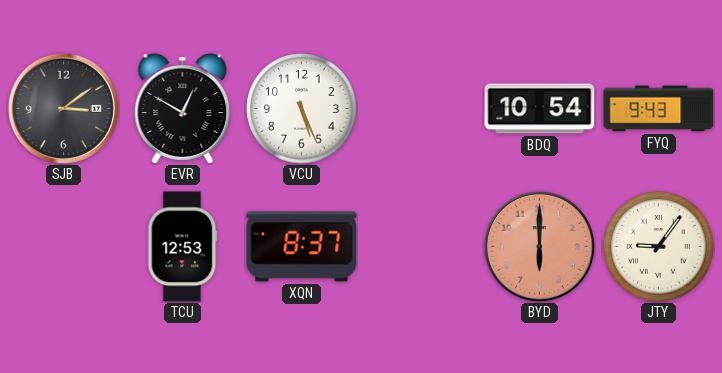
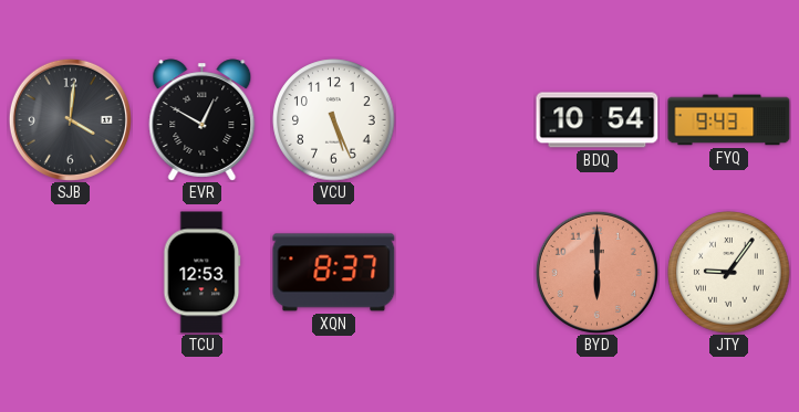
SJB: 3:09 -> 4:01
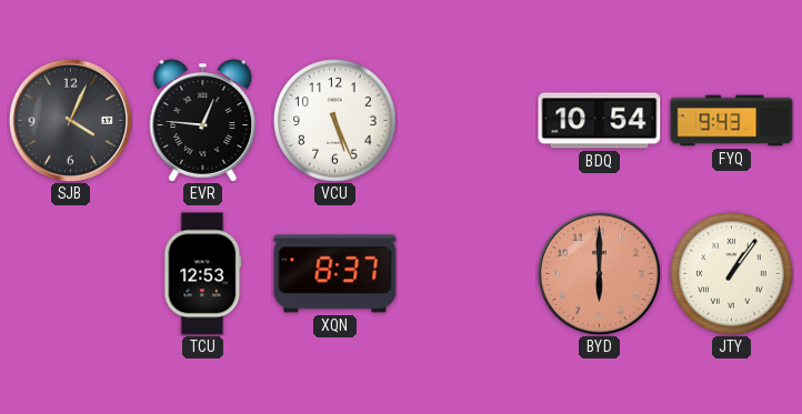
SJB: 4:01 -> 4:04
EVR: 12:50 -> 12:46
JTY: 9:06 -> 1:06
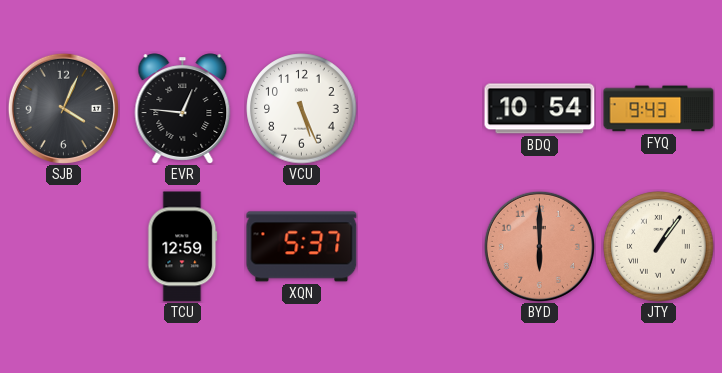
TCU: 12:53 -> 12:59
XQN: 8:37 -> 5:37
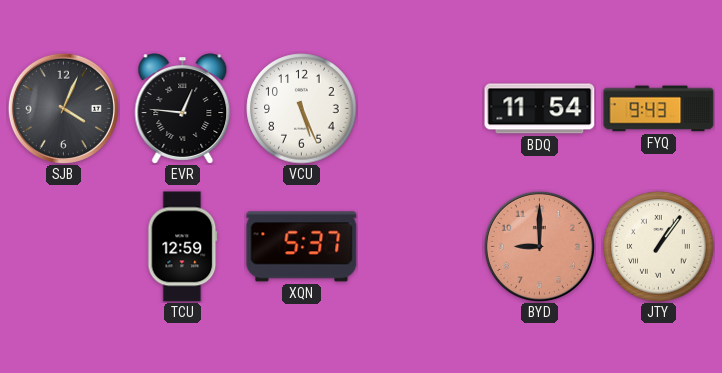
BDQ: 10:54 -> 11:54
BYD: 6:00 -> 9:00
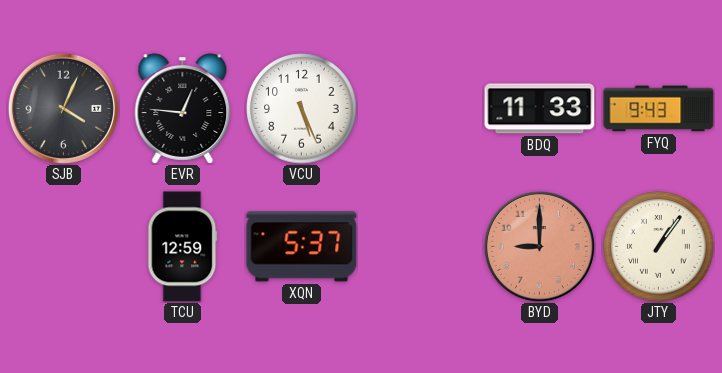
BDQ: 11:54 -> 11:33
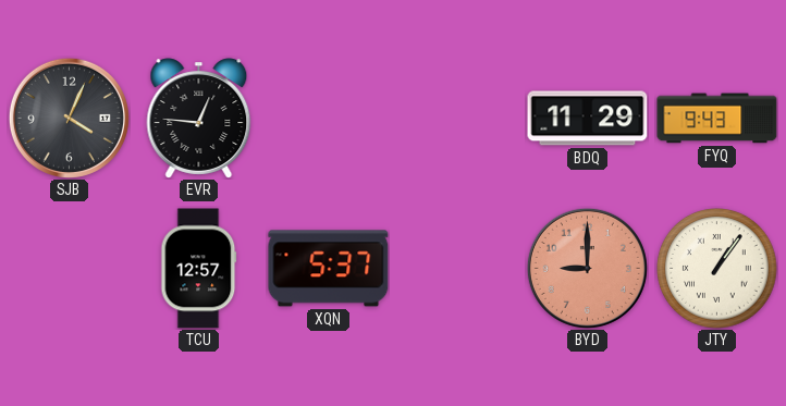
VCU: 5:26 -> none
BDQ: 11:33 -> 11:29
TCU: 12:59 -> 12:57
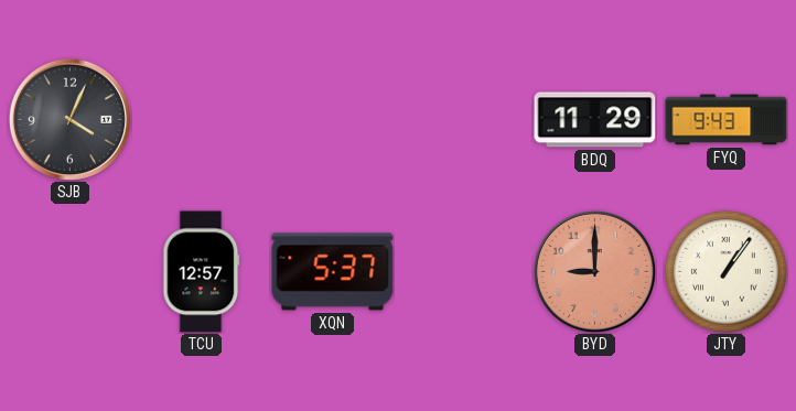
EVR: 12:46 -> none
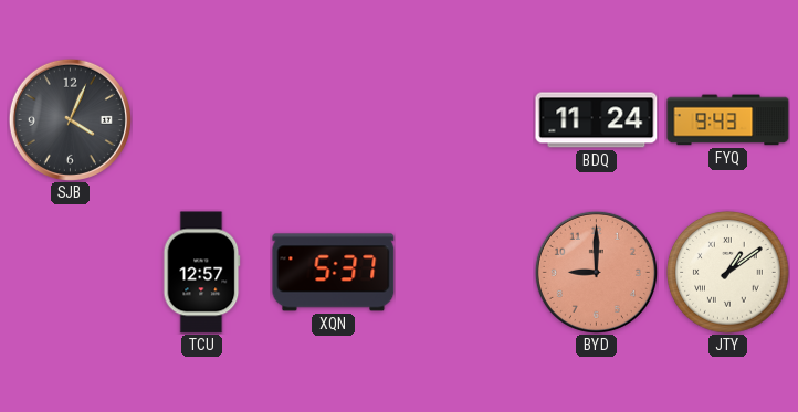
BDQ: 11:29 -> 11:24
JTY: 1:06 -> 1:09
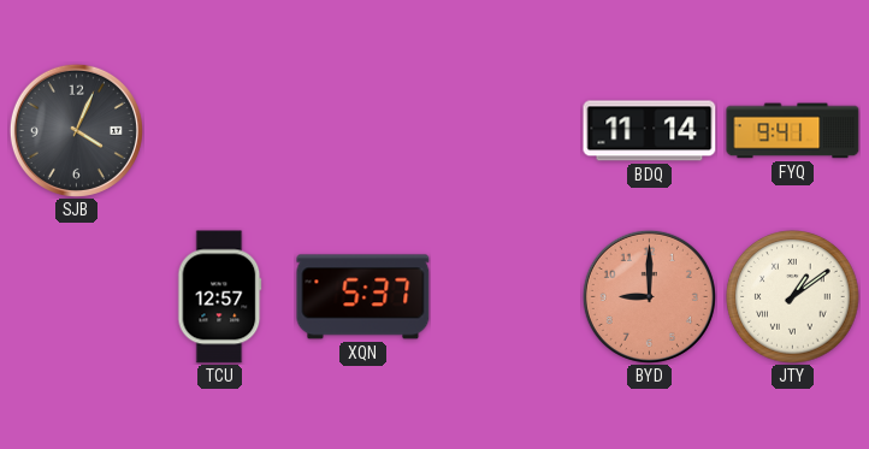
BDQ: 11:24 -> 11:14
FYQ: 9:43 -> 9:41
